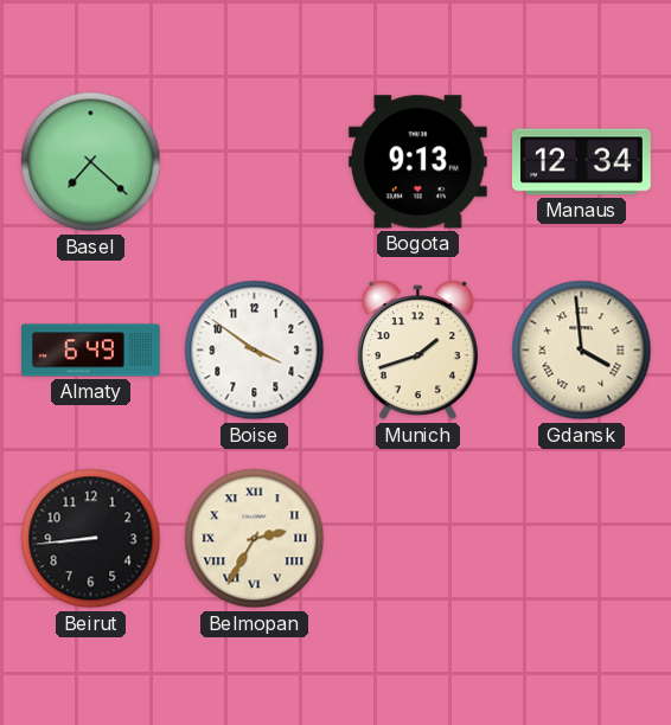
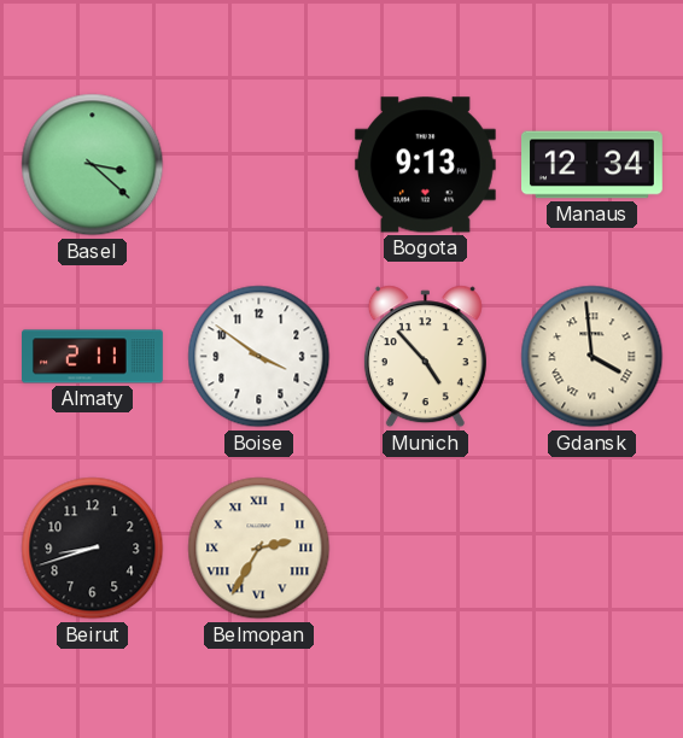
Basel: 7:22 -> 3:22
Almaty: 6:49 -> 2:11
Munich: 1:42 -> 4:53
Beirut: 8:44 -> 8:42
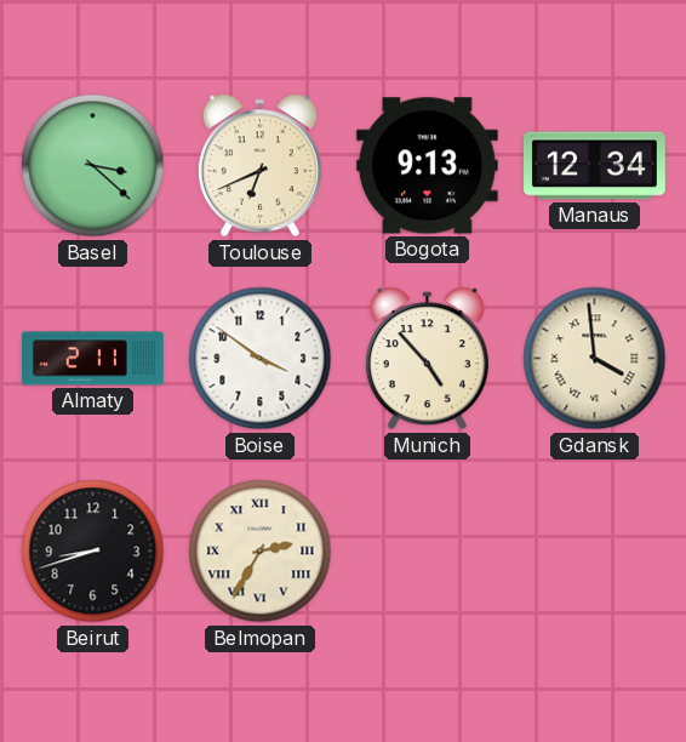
Toulouse: none -> 6:41
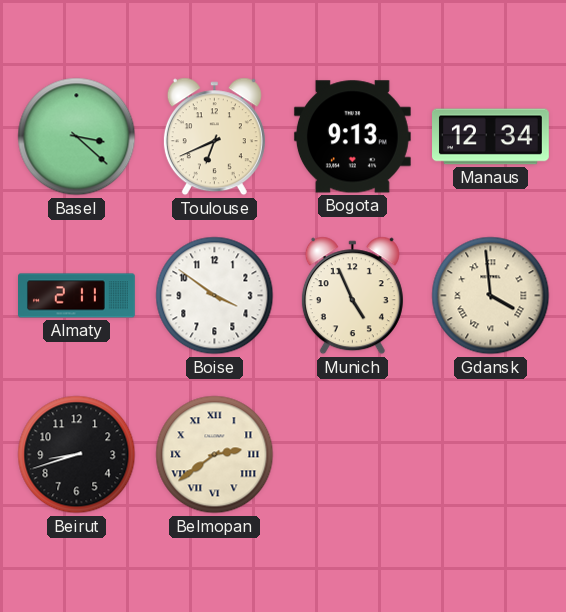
Munich: 4:53 -> 4:56
Belmopan: 2:35 -> 2:39
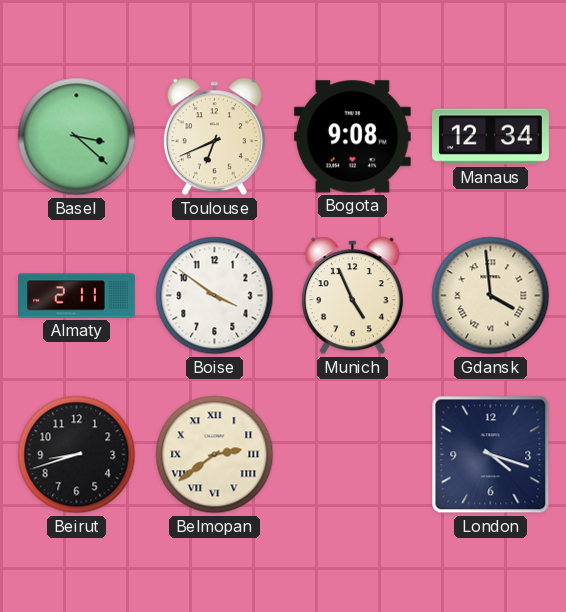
Bogota: 9:13 -> 9:08
London: none -> 4:18
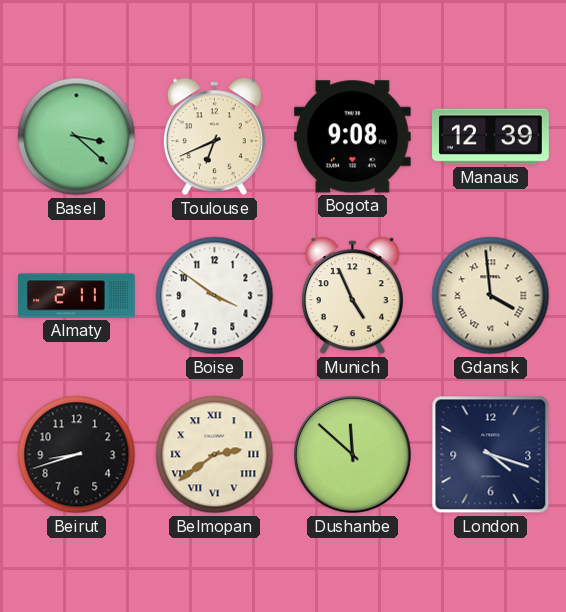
Manaus: 12:34 -> 12:39
Dushanbe: none -> 11:52
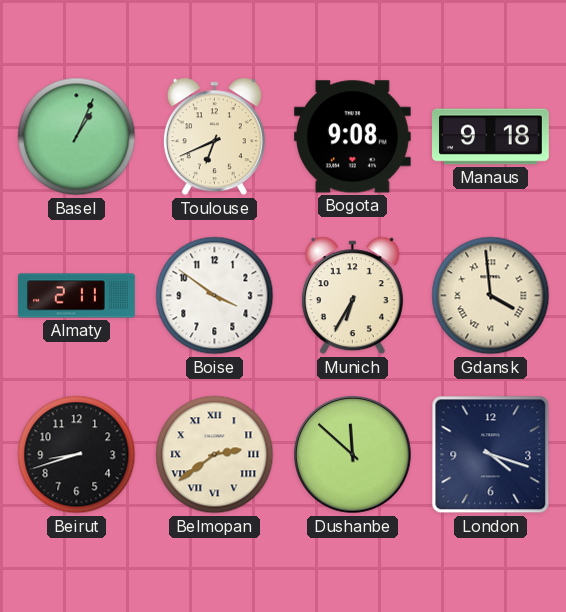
Basel: 3:22 -> 1:04
Manaus: 12:39 -> 9:18
Munich: 4:56 -> 6:35
